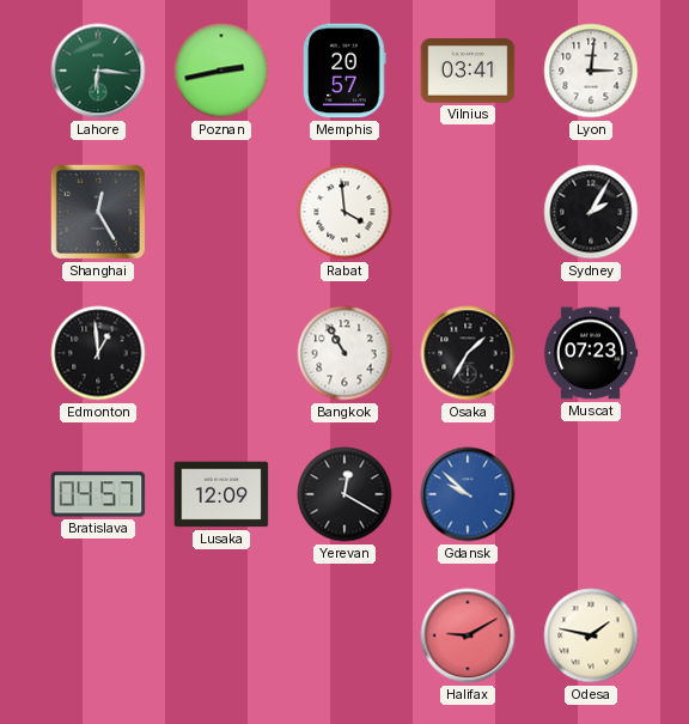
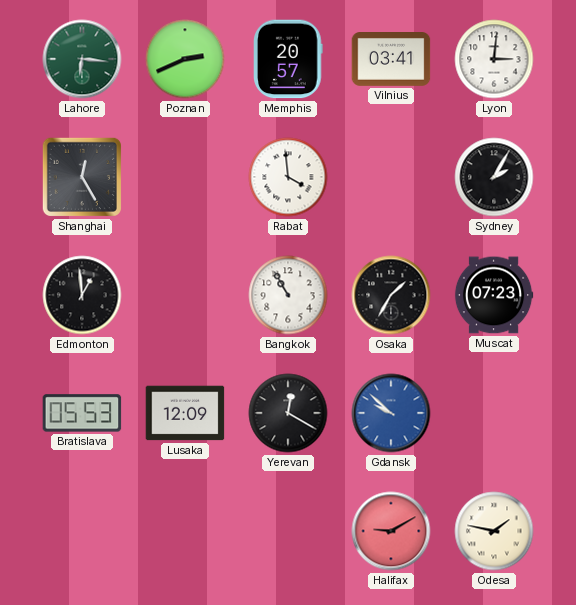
Poznan: 2:43 -> 2:41
Bratislava: 04:57 -> 05:53
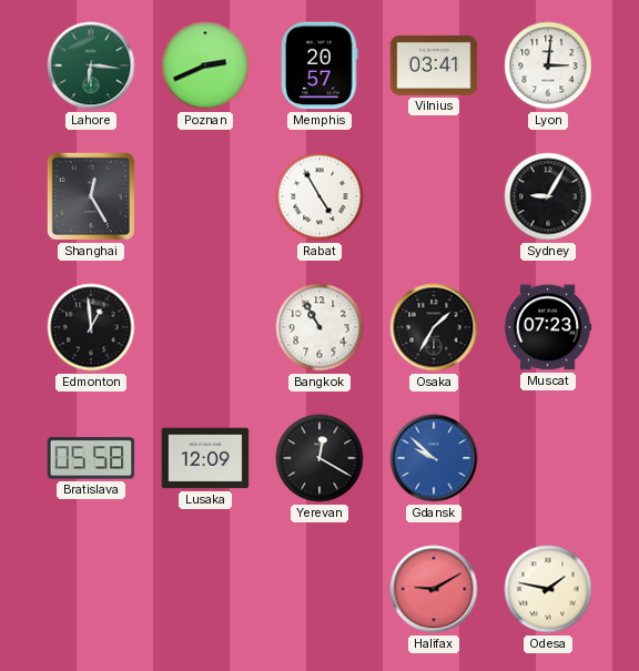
Rabat: 3:59 -> 4:55
Sydney: 2:05 -> 9:05
Bratislava: 05:53 -> 05:58
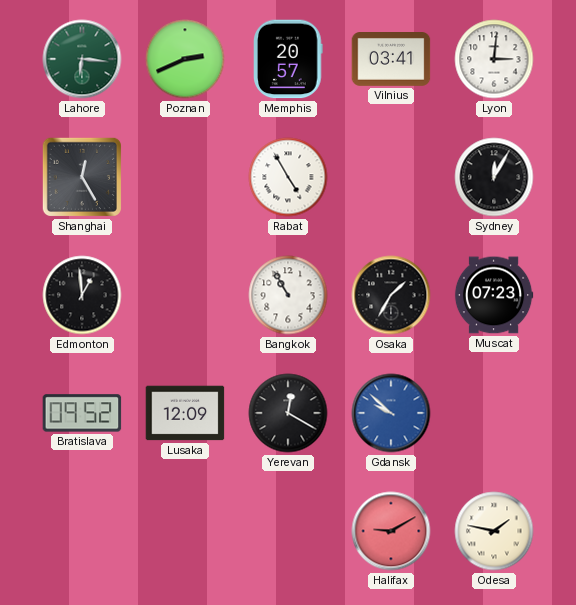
Sydney: 9:05 -> 12:05
Bratislava: 05:58 -> 09:52
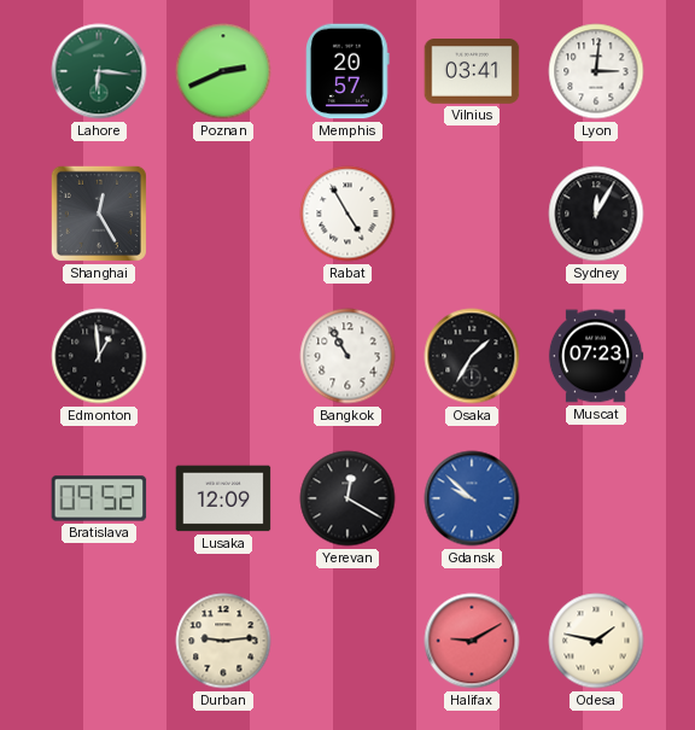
Durban: none -> 9:14
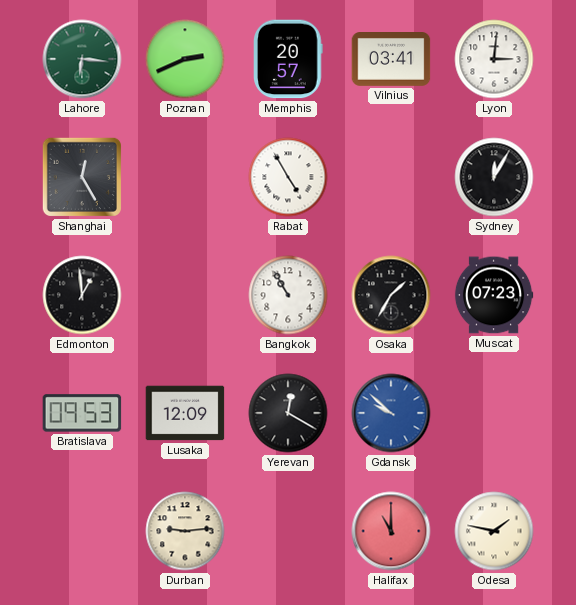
Bratislava: 09:52 -> 09:53
Halifax: 9:10 -> 11:00
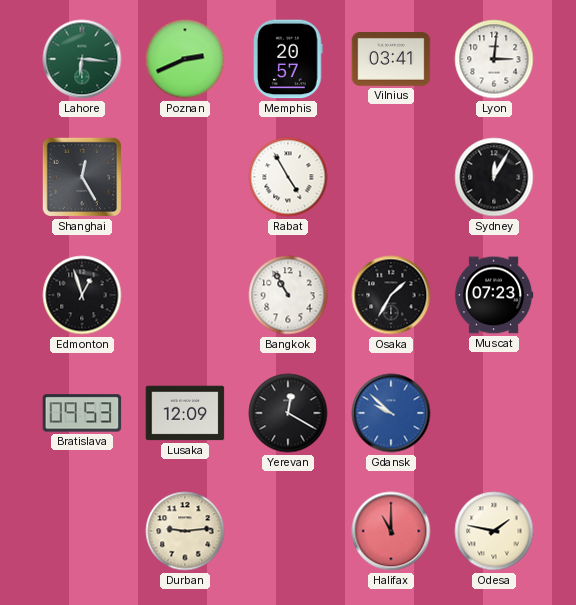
Edmonton: 12:59 -> 12:57
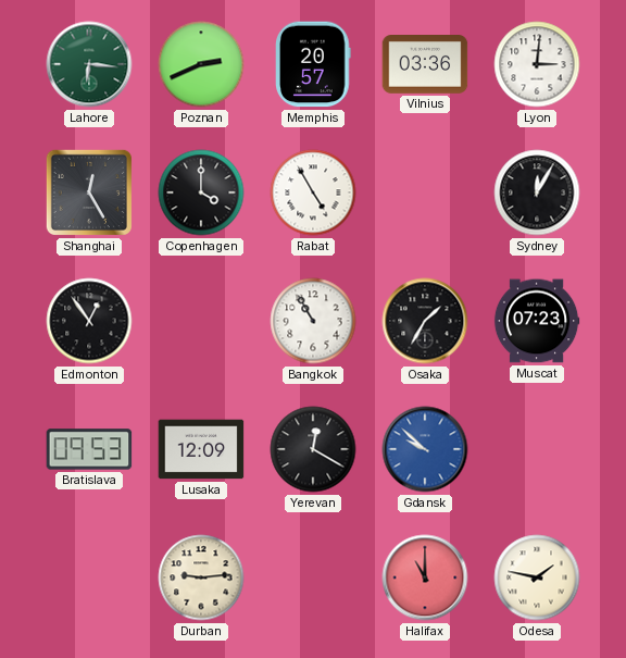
Vilnius: 03:41 -> 03:36
Copenhagen: none -> 4:00
Edmonton: 12:57 -> 12:54
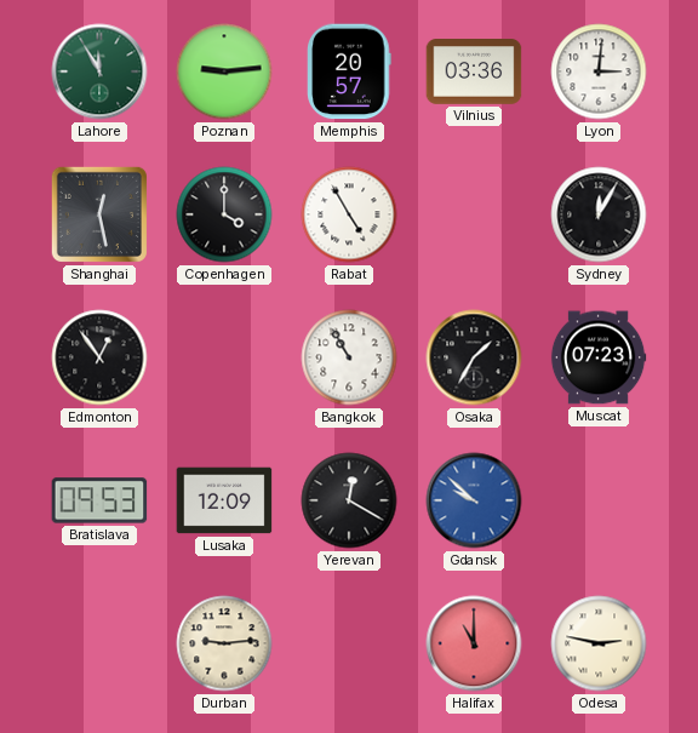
Lahore: 6:16 -> 11:55
Poznan: 2:41 -> 9:14
Shanghai: 12:25 -> 12:28
Odesa: 1:47 -> 2:47
